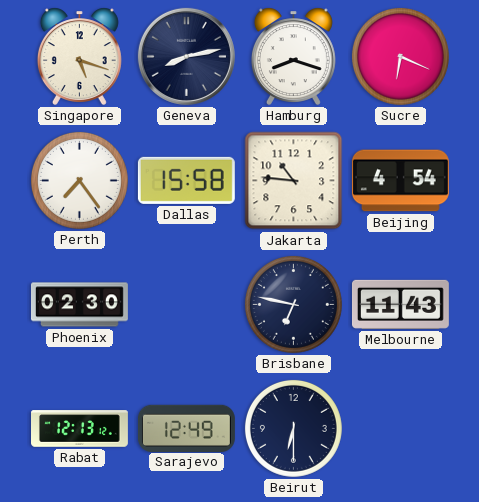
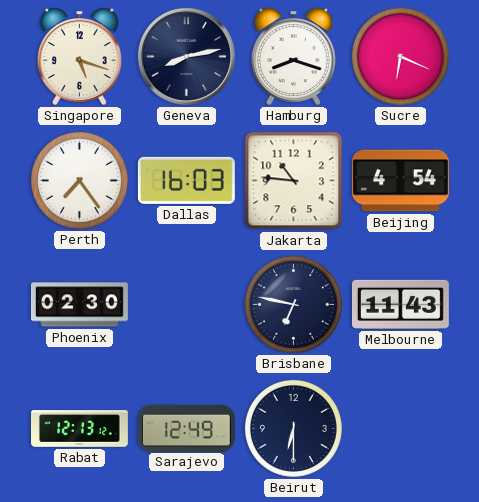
Dallas: 15:58 -> 16:03
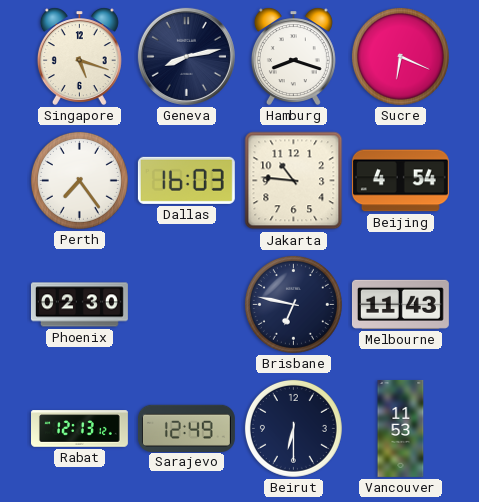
Vancouver: none -> 11:53
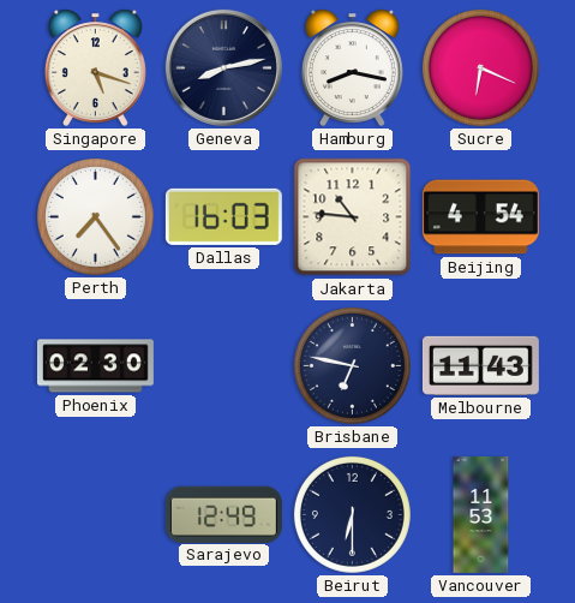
Hamburg: 8:18 -> 8:17
Rabat: 12:13 -> none
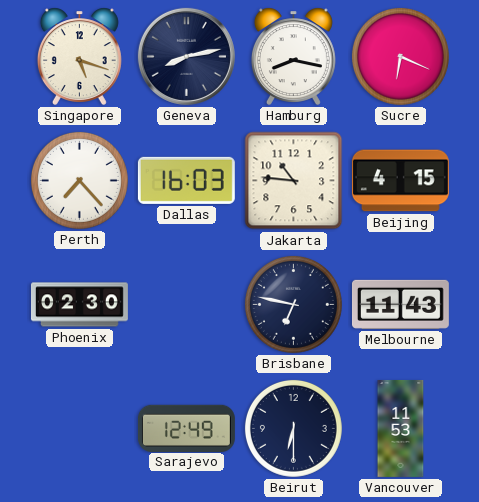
Perth: 7:24 -> 7:23
Beijing: 4:54 -> 4:15
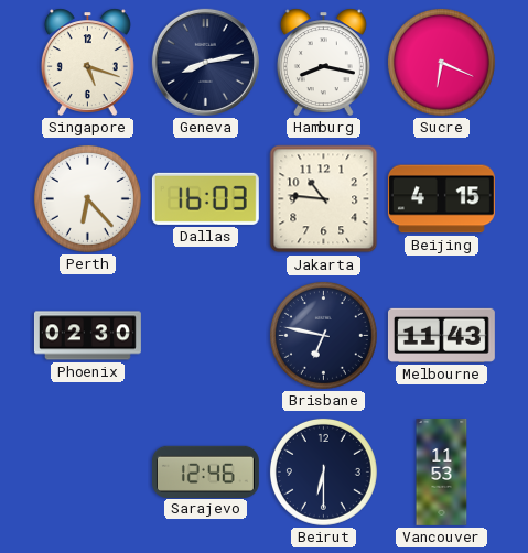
Perth: 7:23 -> 6:23
Sarajevo: 12:49 -> 12:46
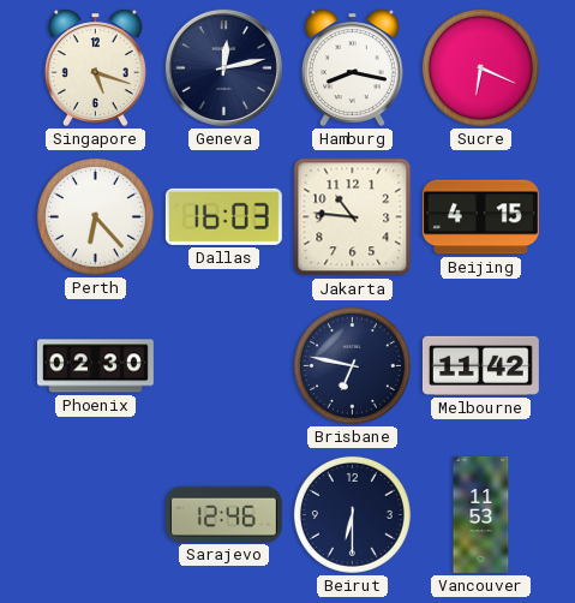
Geneva: 8:13 -> 12:13
Melbourne: 11:43 -> 11:42
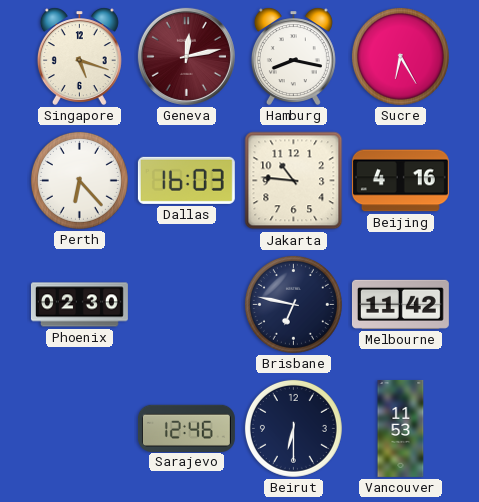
Geneva dial: navy -> burgundy
Sucre: 6:19 -> 6:25
Beijing: 4:15 -> 4:16
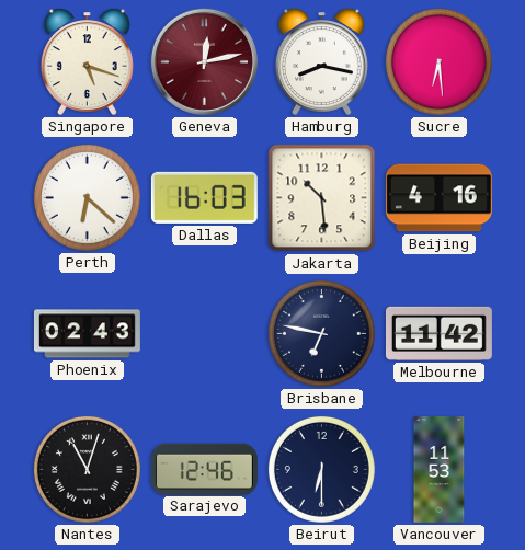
Sucre: 6:25 -> 6:29
Perth: 6:23 -> 6:22
Jakarta: 10:46 -> 10:29
Phoenix: 02:30 -> 02:43
Nantes: none -> 11:03
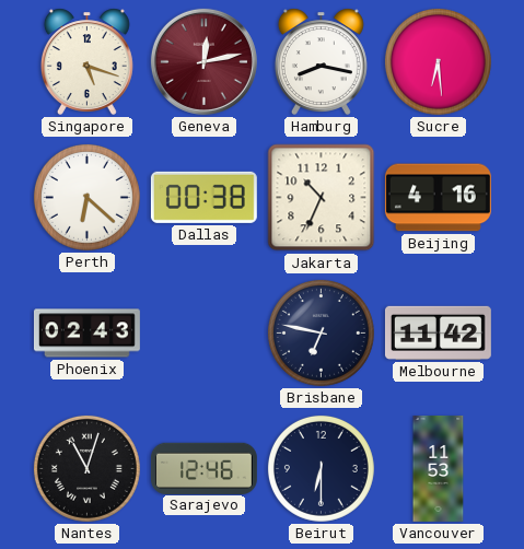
Dallas: 16:03 -> 00:38
Jakarta: 10:29 -> 10:34
